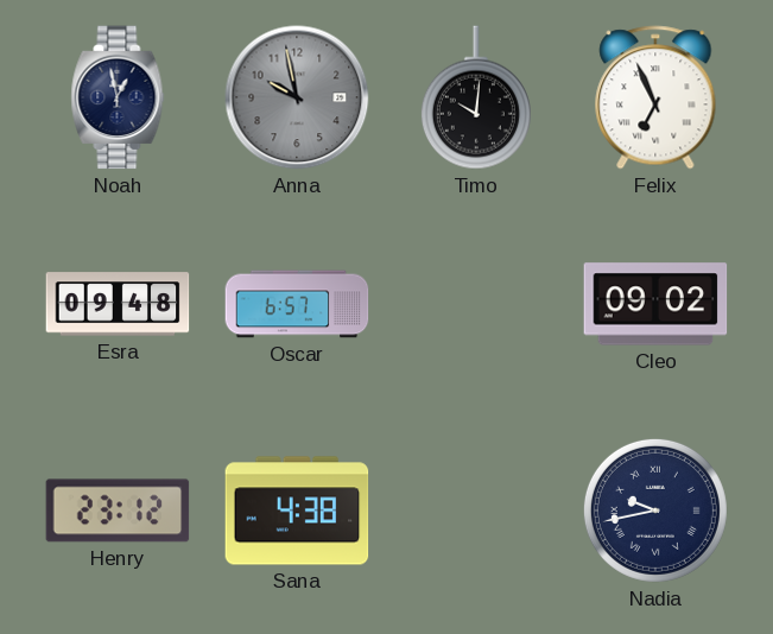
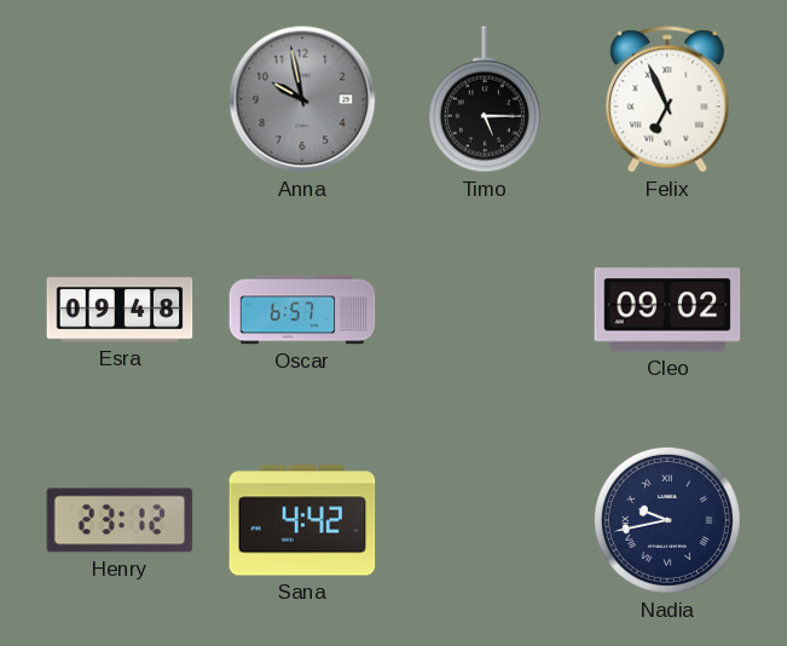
Noah: 12:58 -> none
Timo: 10:01 -> 5:15
Sana: 4:38 -> 4:42
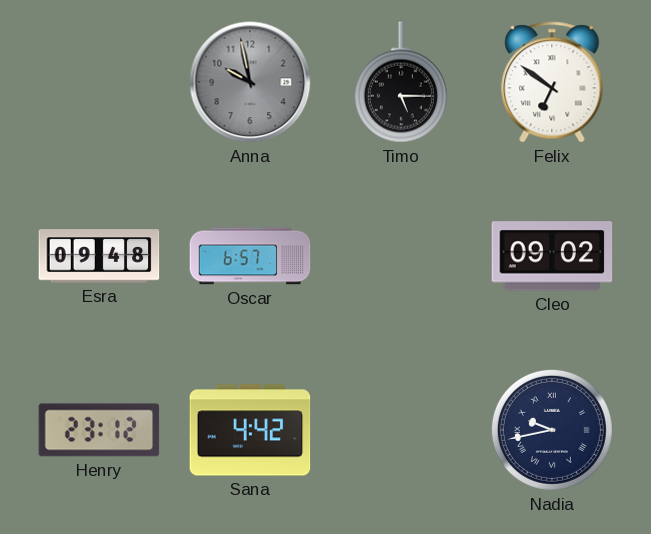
Felix: 6:56 -> 6:51
